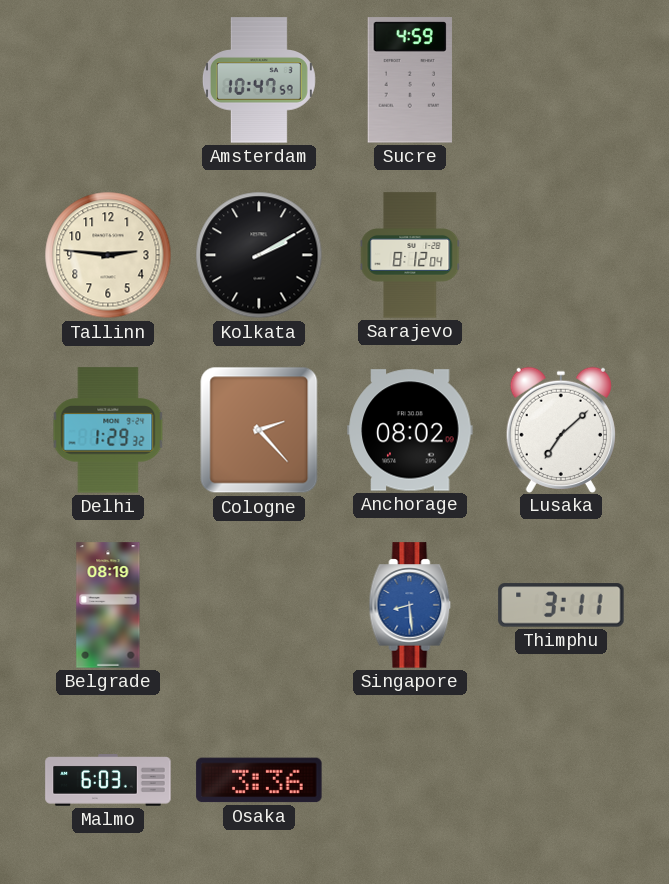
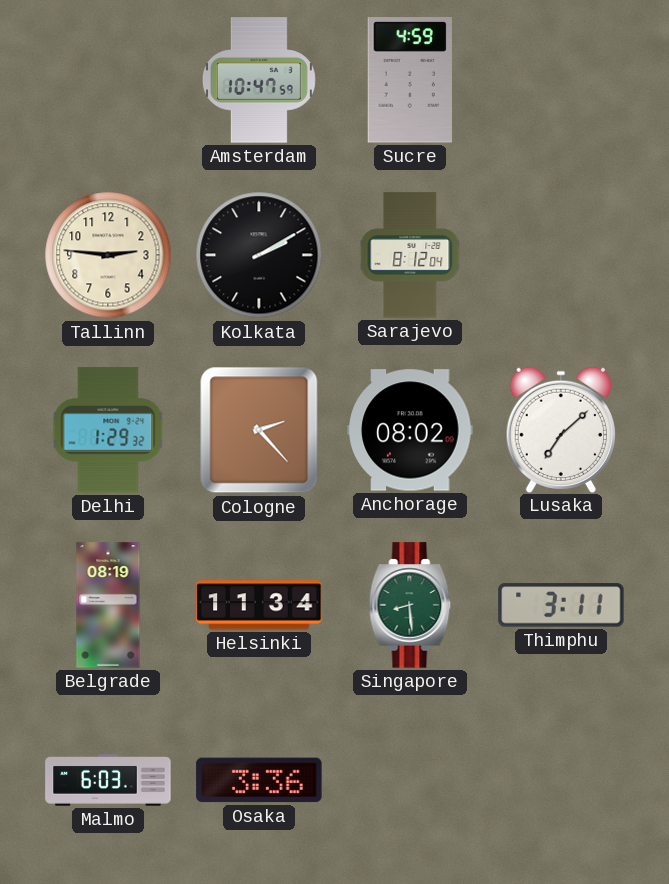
Helsinki: none -> 11:34
Singapore dial: blue -> green
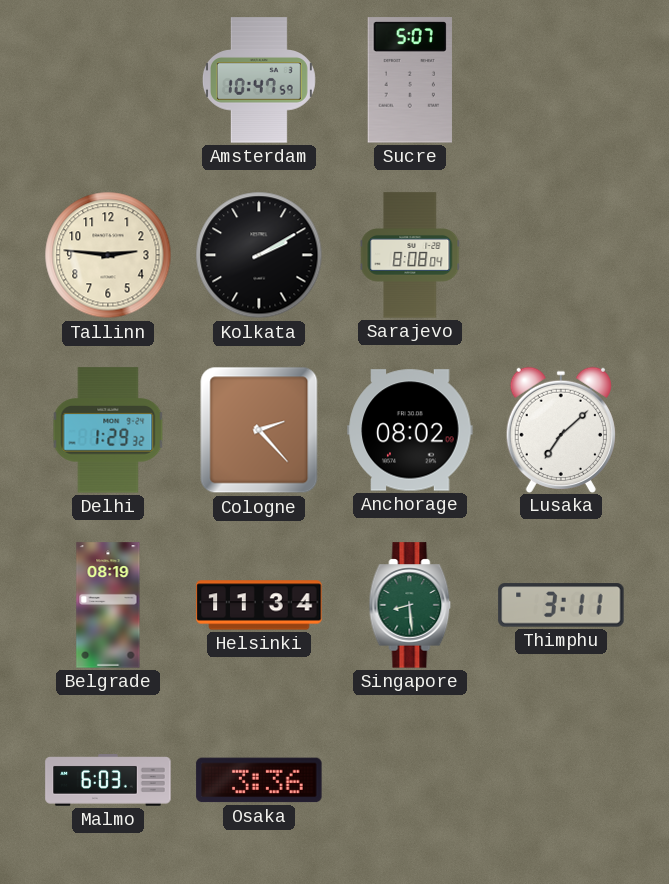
Sucre: 4:59 -> 5:07
Sarajevo: 8:12 -> 8:08
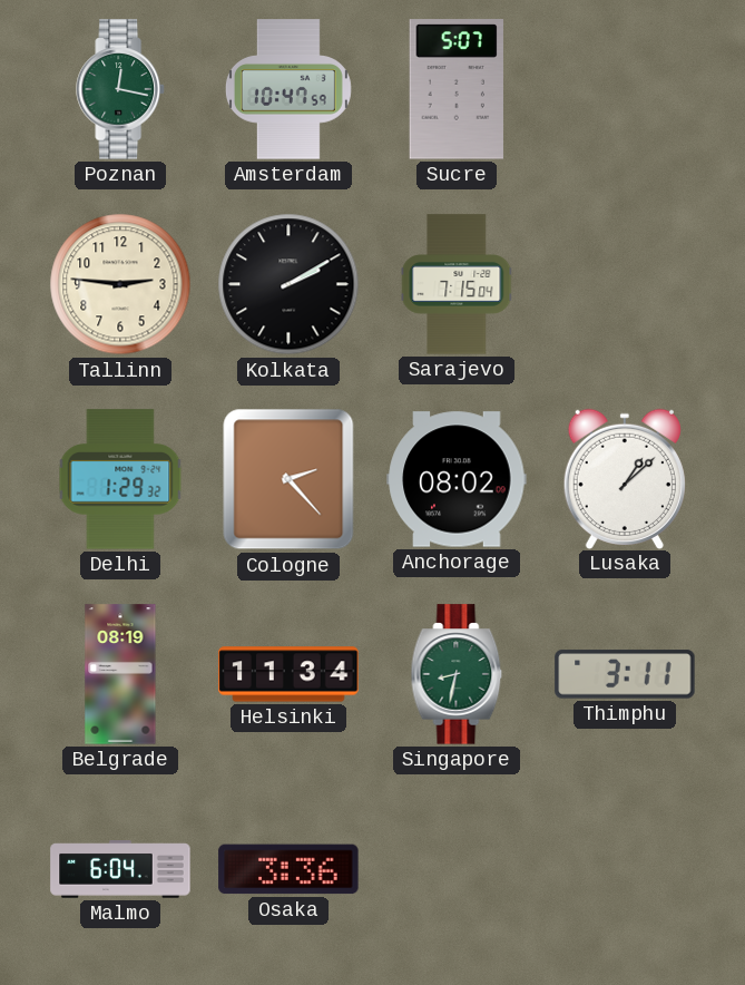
Poznan: none -> 12:17
Sarajevo: 8:08 -> 7:15
Lusaka: 7:08 -> 1:08
Singapore: 8:29 -> 8:32
Malmo: 6:03 -> 6:04
